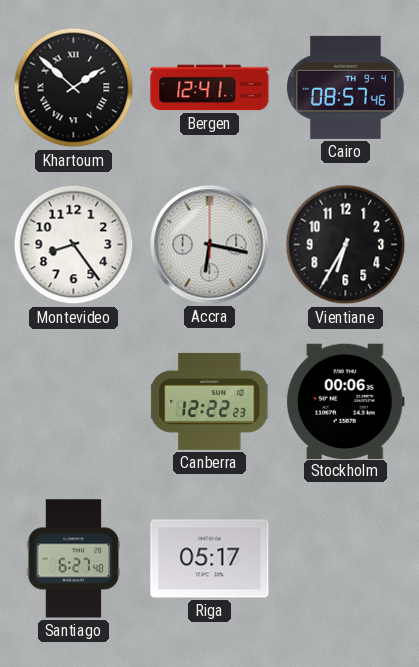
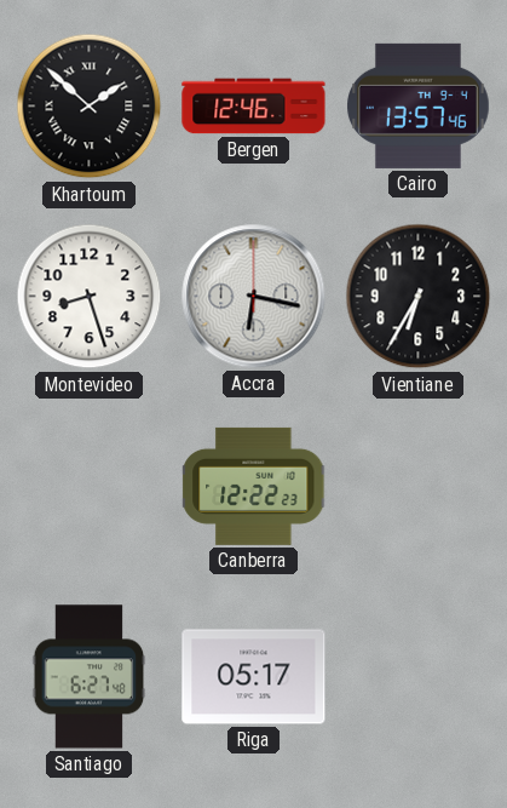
Bergen: 12:41 -> 12:46
Cairo: 08:57 -> 13:57
Montevideo: 8:24 -> 8:27
Stockholm: 00:06 -> none
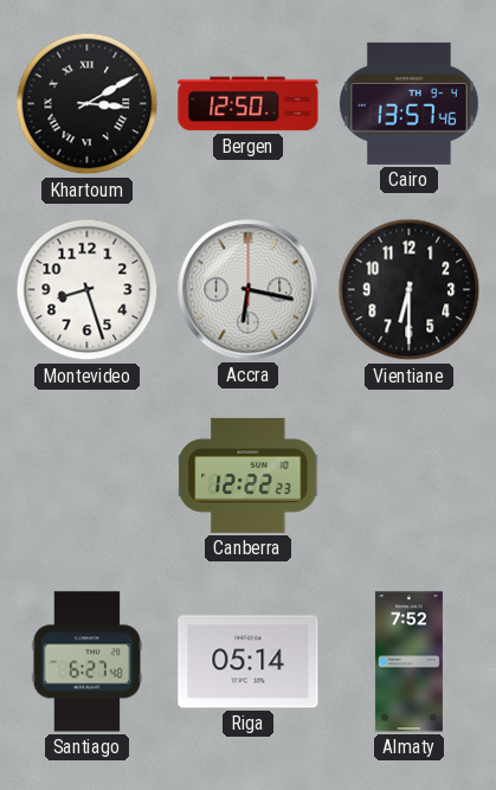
Khartoum: 1:52 -> 3:10
Bergen: 12:46 -> 12:50
Vientiane: 6:35 -> 6:30
Riga: 05:17 -> 05:14
Almaty: none -> 7:52
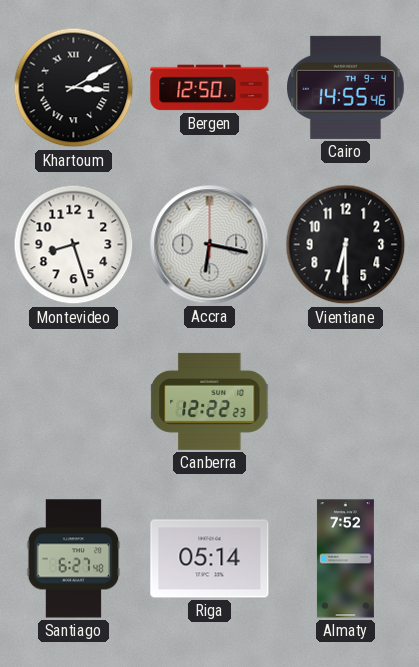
Cairo: 13:57 -> 14:55
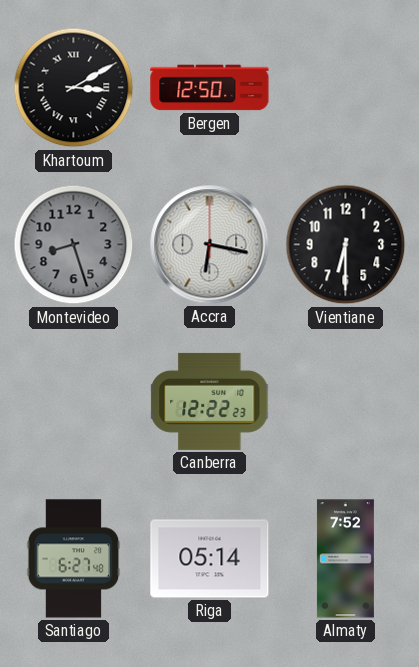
Cairo: 14:55 -> none
Montevideo dial: white -> grey
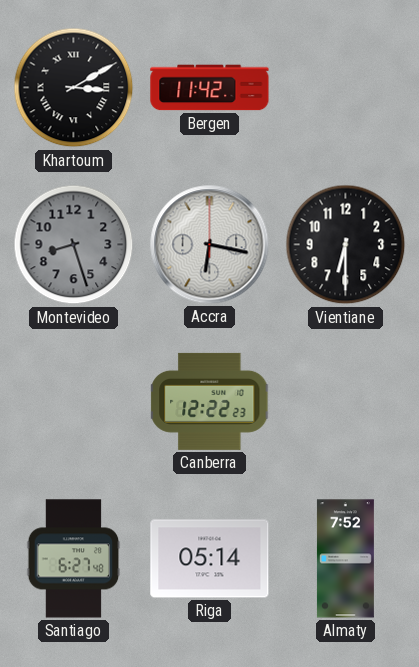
Bergen: 12:50 -> 11:42
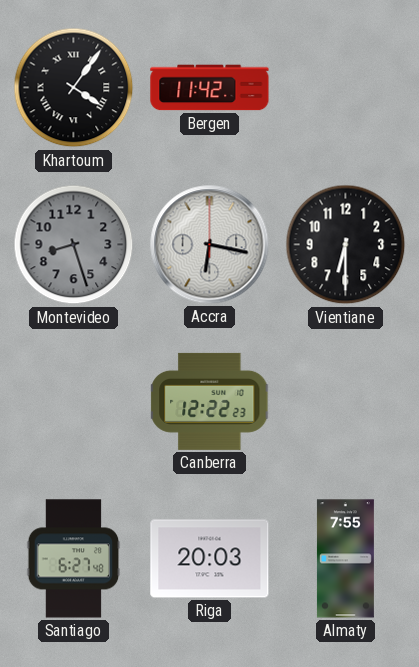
Khartoum: 3:10 -> 4:06
Riga: 05:14 -> 20:03
Almaty: 7:52 -> 7:55
